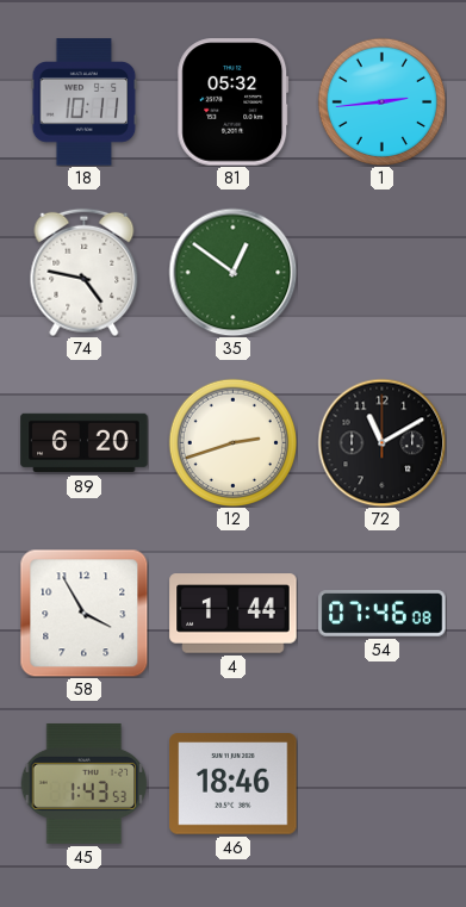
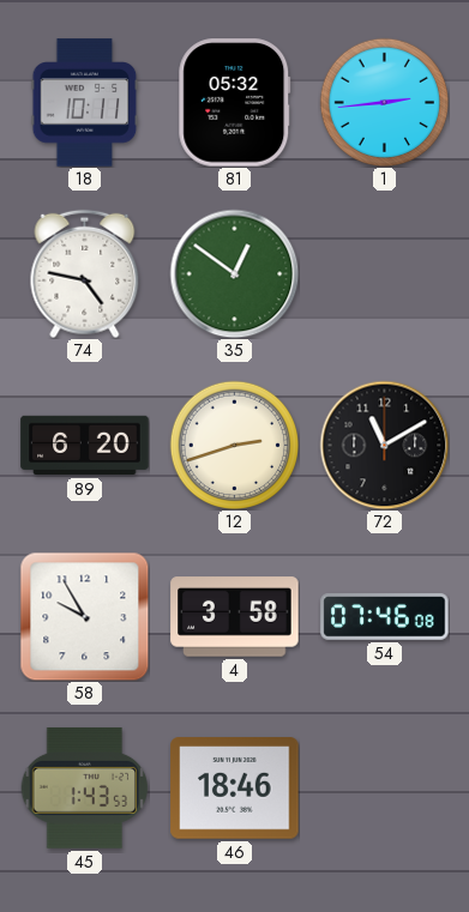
58: 3:55 -> 9:55
4: 1:44 -> 3:58
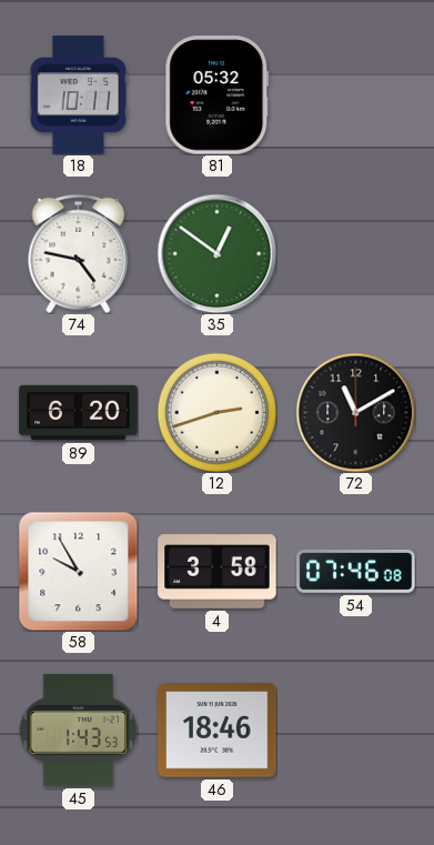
1: 2:44 -> none
